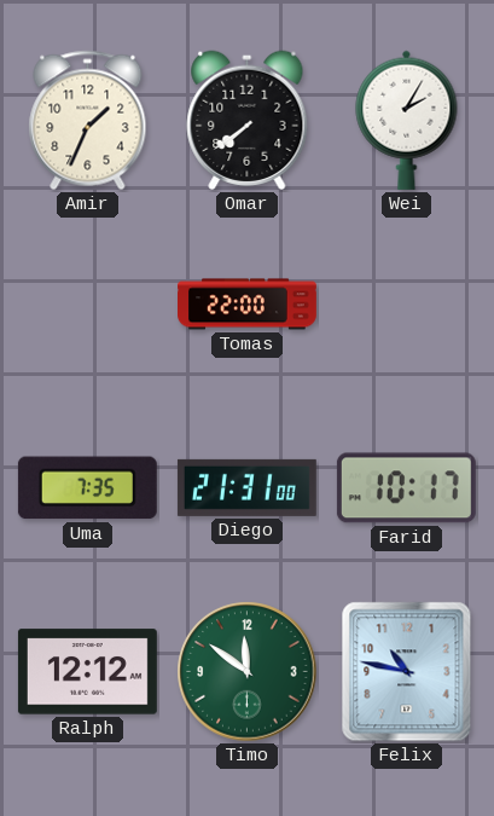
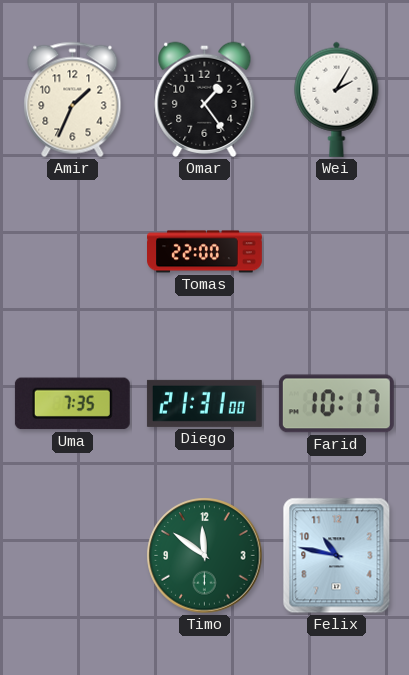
Omar: 7:39 -> 1:24
Ralph: 12:12 -> none
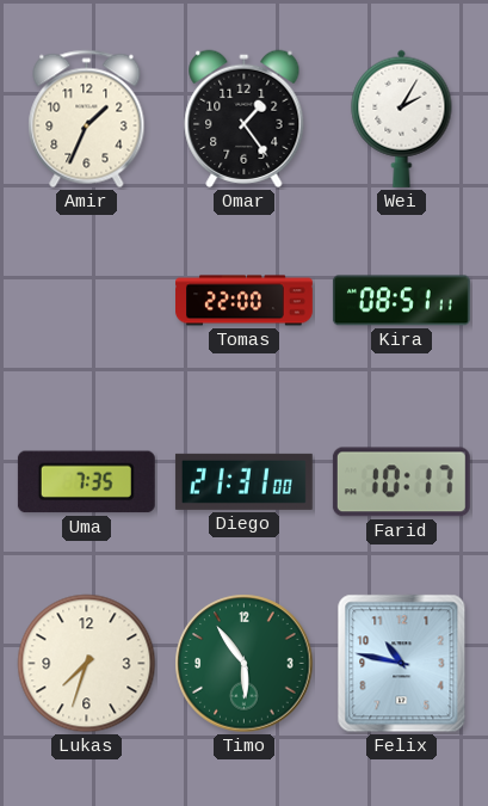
Kira: none -> 08:51
Lukas: none -> 7:33
Timo: 11:51 -> 5:54
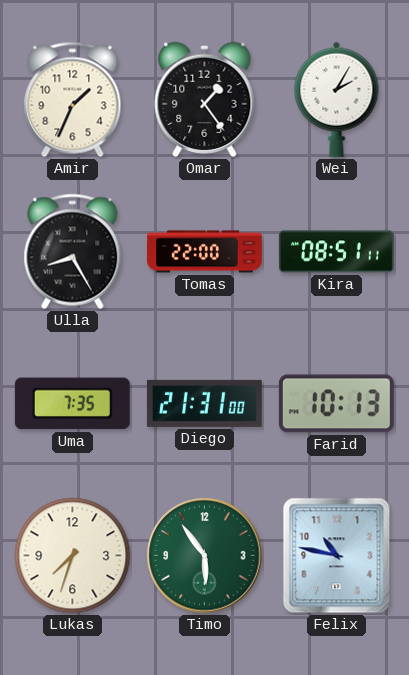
Ulla: none -> 8:25
Farid: 10:17 -> 10:13
